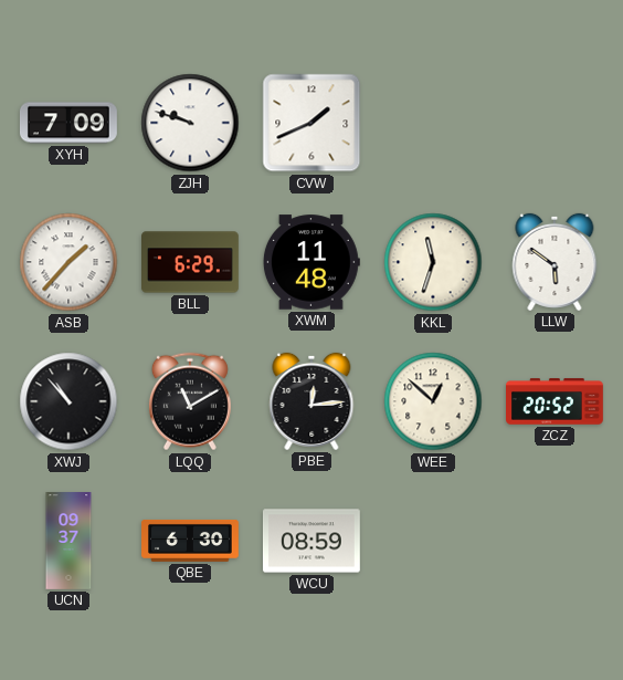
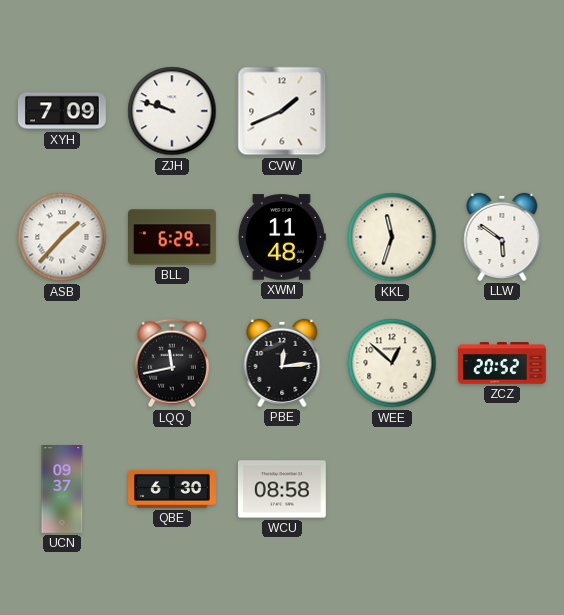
XWJ: 10:53 -> none
LQQ: 11:10 -> 11:43
WCU: 08:59 -> 08:58
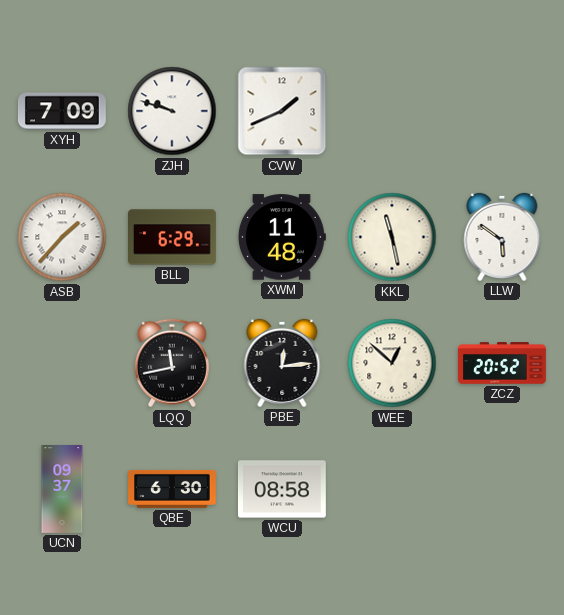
KKL: 11:33 -> 11:28
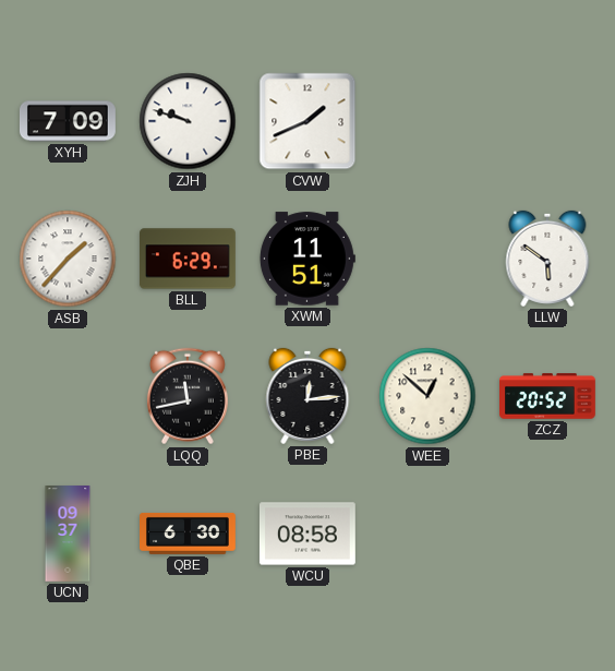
XWM: 11:48 -> 11:51
KKL: 11:28 -> none
